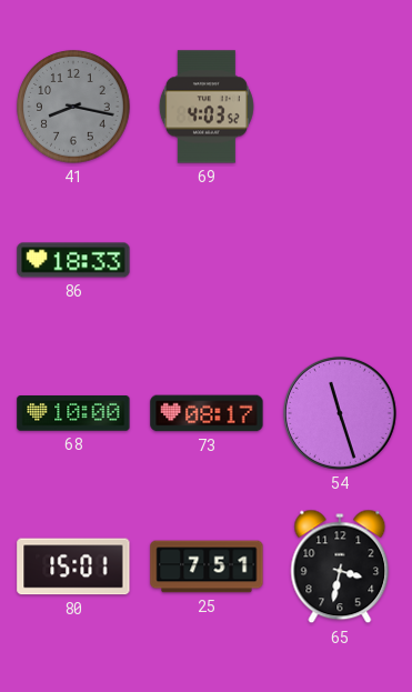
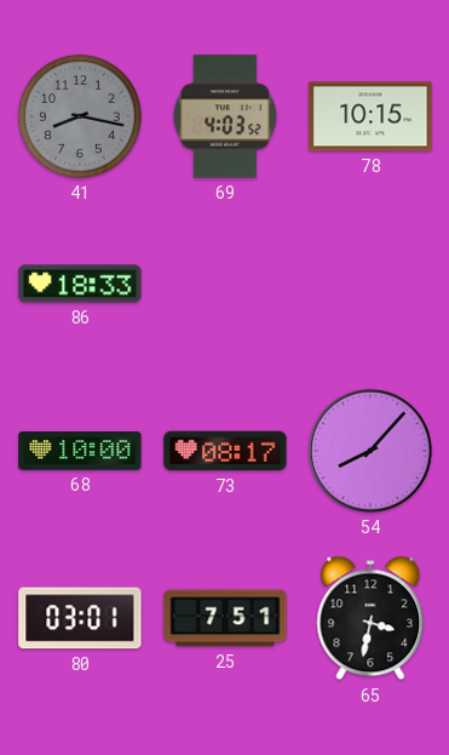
78: none -> 10:15
54: 11:27 -> 8:07
80: 15:01 -> 03:01
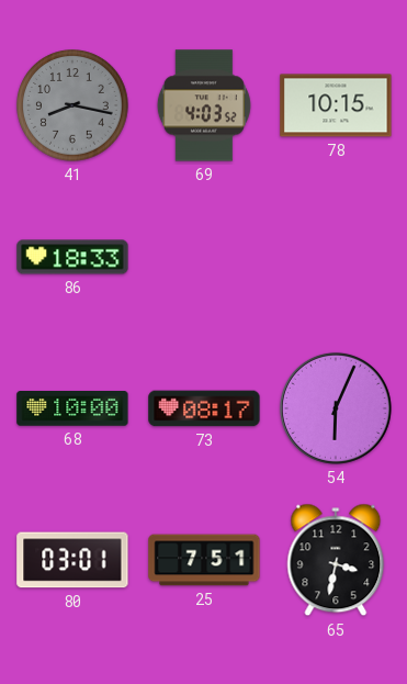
54: 8:07 -> 6:04
